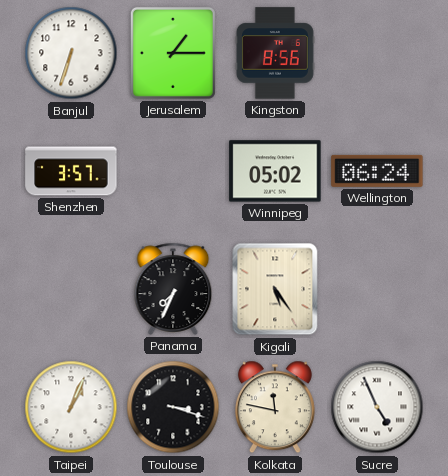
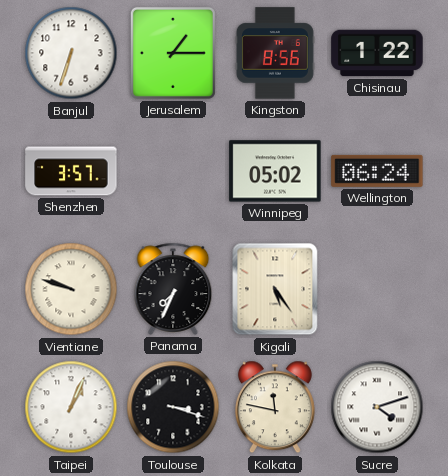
Chisinau: none -> 1:22
Vientiane: none -> 9:48
Sucre: 4:56 -> 4:12
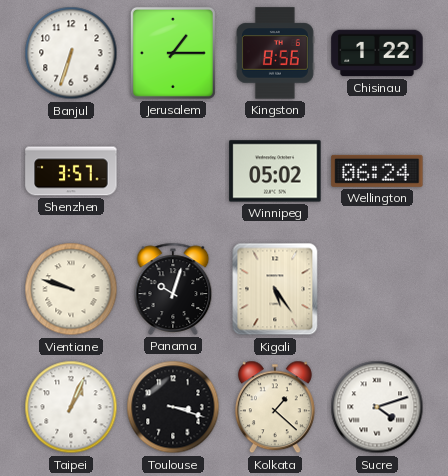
Panama: 7:34 -> 10:03
Kolkata: 11:47 -> 1:22
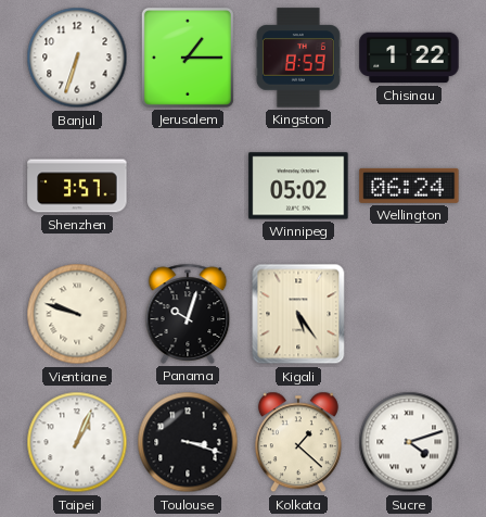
Kingston: 8:56 -> 8:59
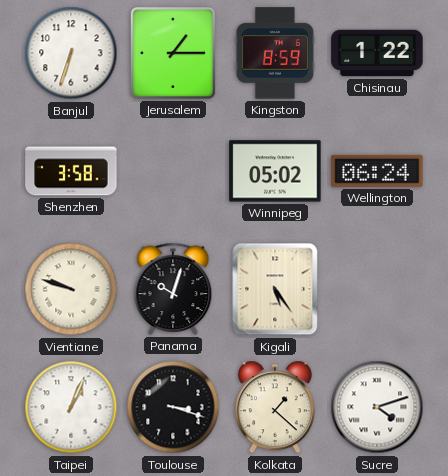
Shenzhen: 3:57 -> 3:58
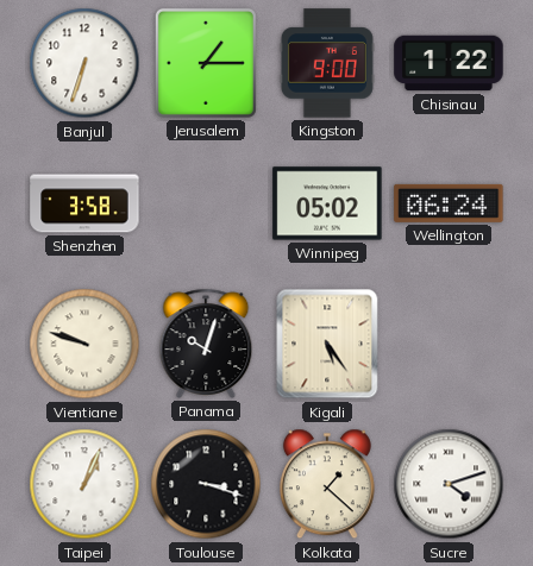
Kingston: 8:59 -> 9:00
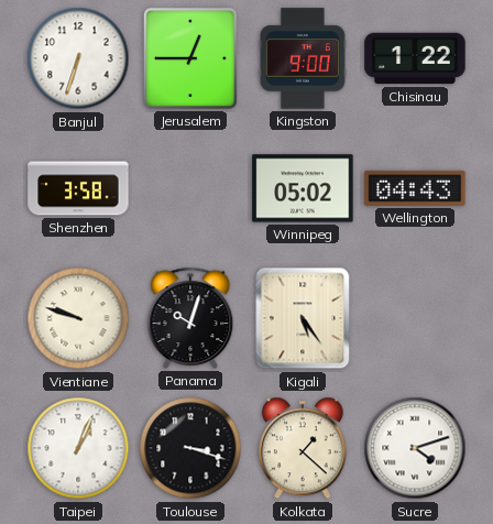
Jerusalem: 1:15 -> 12:45
Wellington: 06:24 -> 04:43
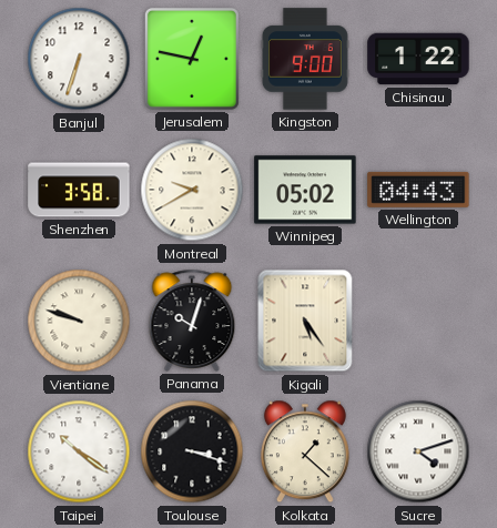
Jerusalem: 12:45 -> 12:47
Montreal: none -> 9:40
Taipei: 1:04 -> 10:21
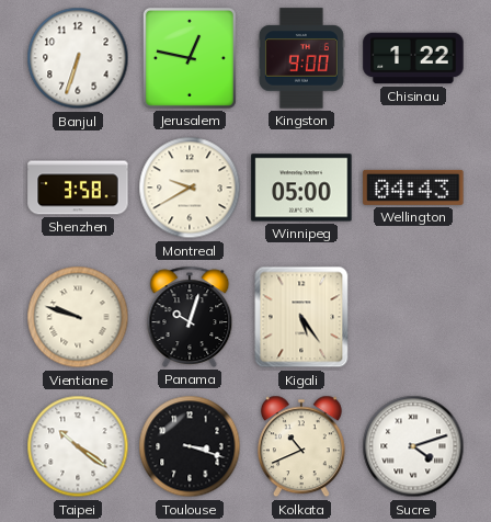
Winnipeg: 05:02 -> 05:00
Kolkata: 1:22 -> 10:41
